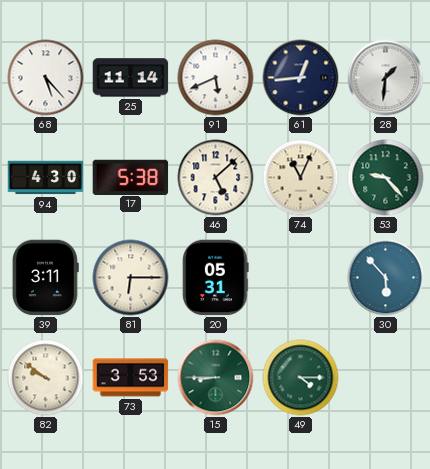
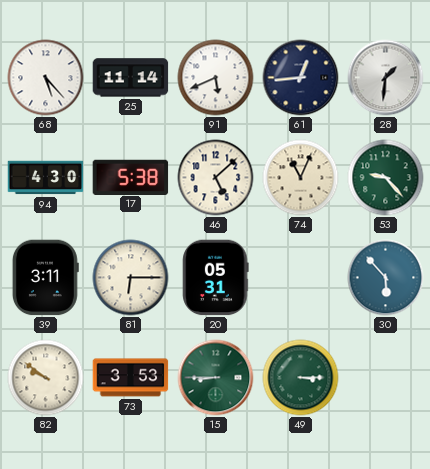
49: 4:15 -> 3:15
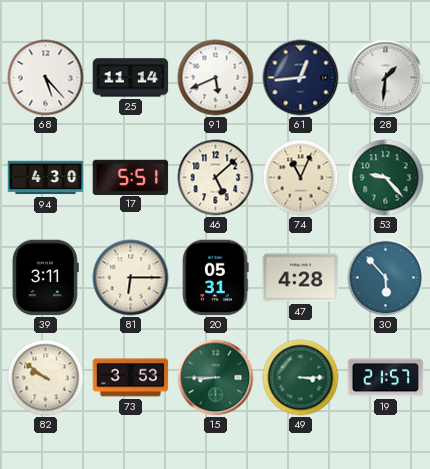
17: 5:38 -> 5:51
47: none -> 4:28
19: none -> 21:57
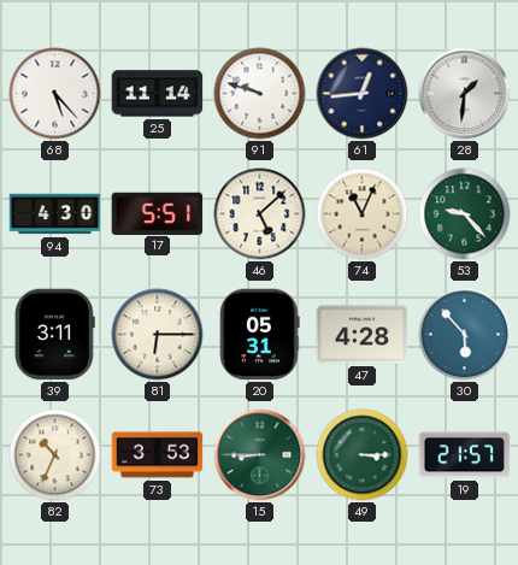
91: 5:41 -> 9:48
82: 9:51 -> 10:34
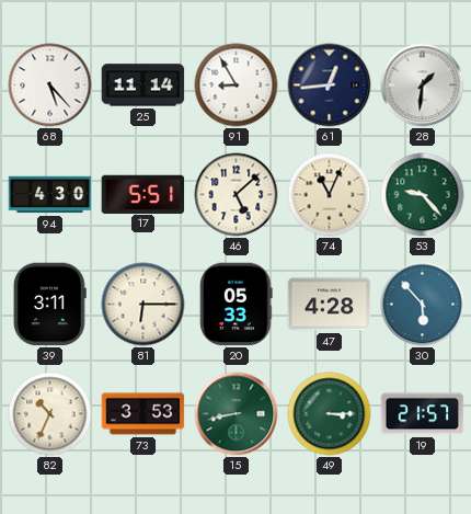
91: 9:48 -> 8:55
20: 05:31 -> 05:33
15: 8:45 -> 8:43
